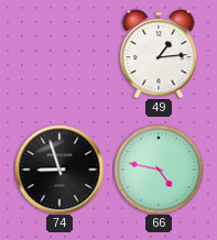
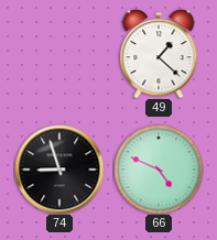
49: 1:14 -> 1:22
66: 4:47 -> 4:49
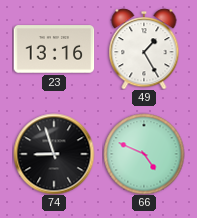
23: none -> 13:16
49: 1:22 -> 1:25
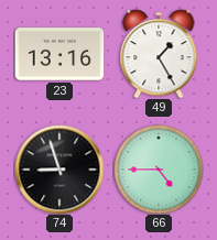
66: 4:49 -> 4:45
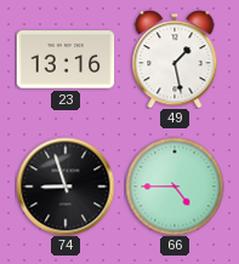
49: 1:25 -> 1:28
